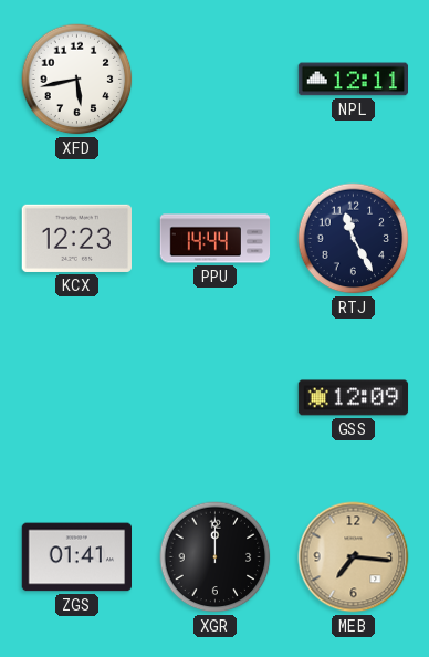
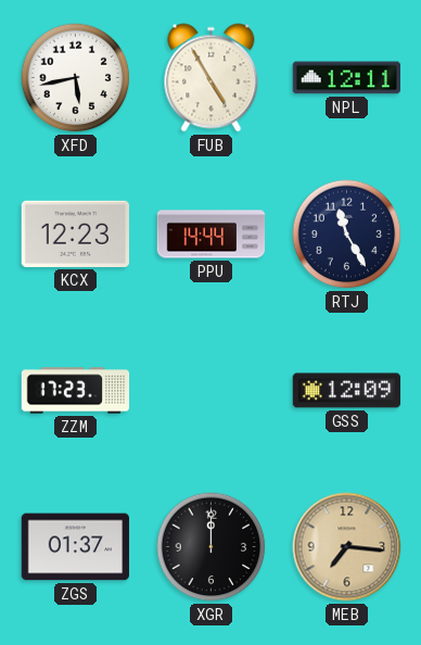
FUB: none -> 4:55
ZZM: none -> 17:23
ZGS: 01:41 -> 01:37
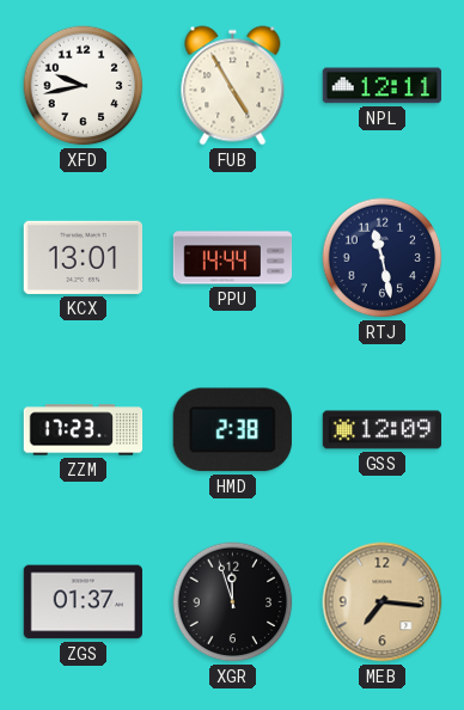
XFD: 5:43 -> 9:43
KCX: 12:23 -> 13:01
RTJ: 11:25 -> 11:28
HMD: none -> 2:38
XGR: 12:00 -> 11:57
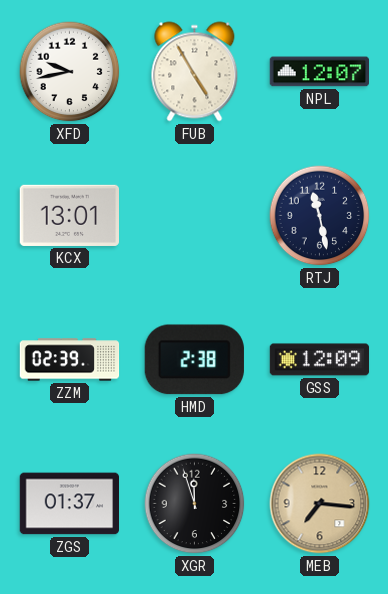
NPL: 12:11 -> 12:07
PPU: 14:44 -> none
ZZM: 17:23 -> 02:39
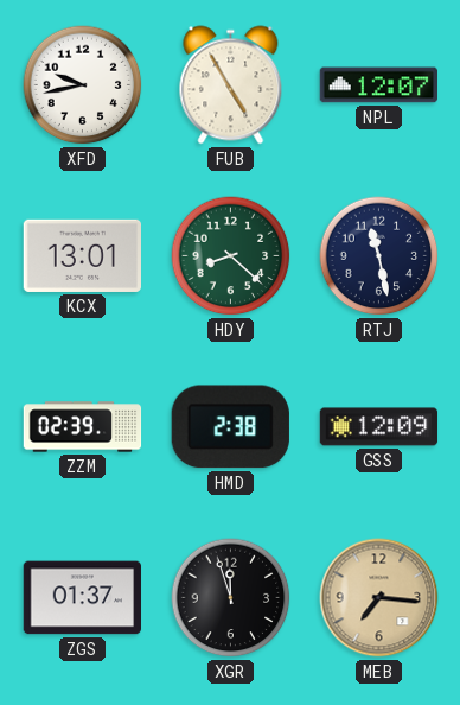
HDY: none -> 8:22
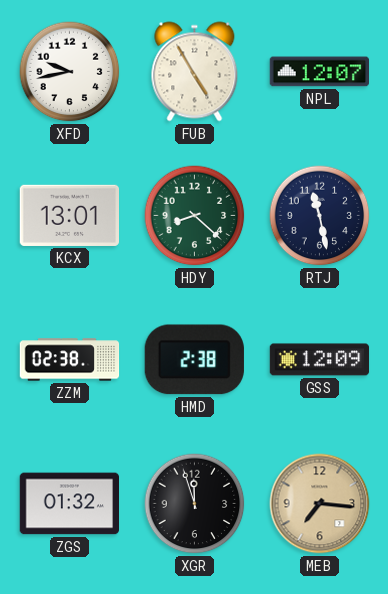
ZZM: 02:39 -> 02:38
ZGS: 01:37 -> 01:32
